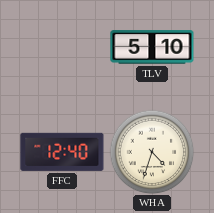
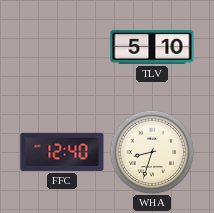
WHA: 4:33 -> 8:33
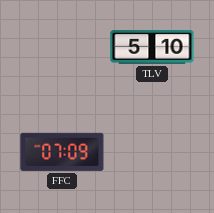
FFC: 12:40 -> 07:09
WHA: 8:33 -> none
